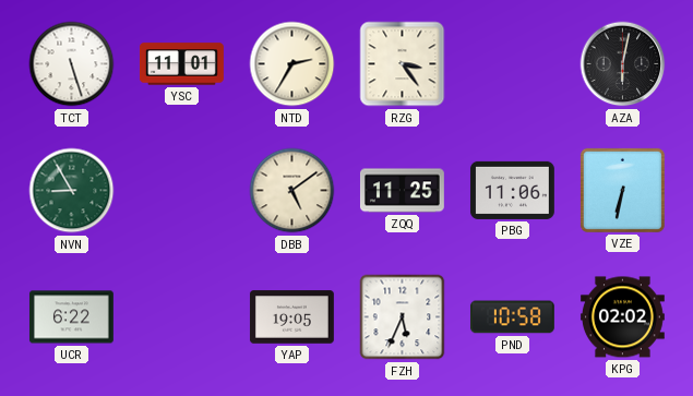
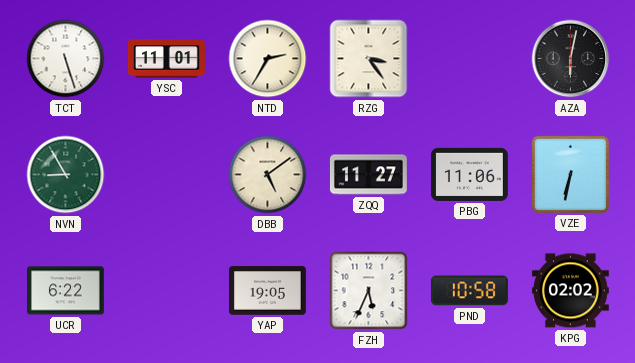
ZQQ: 11:25 -> 11:27
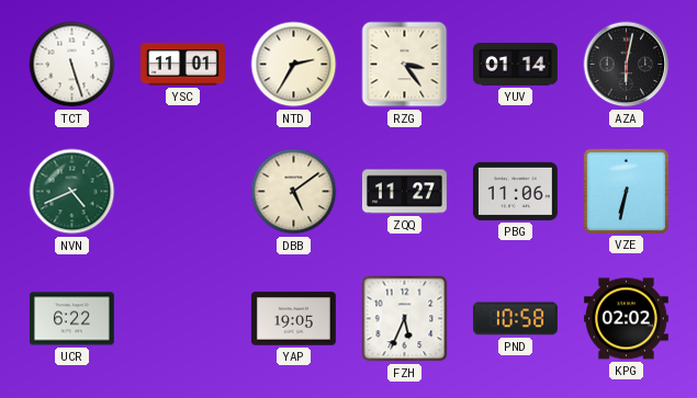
YUV: none -> 01:14
NVN: 8:55 -> 4:41
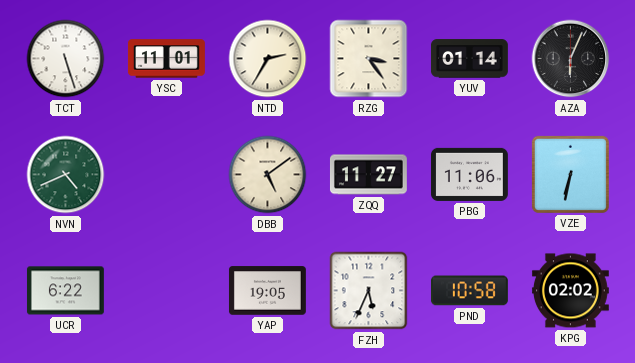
AZA: 6:02 -> 6:04
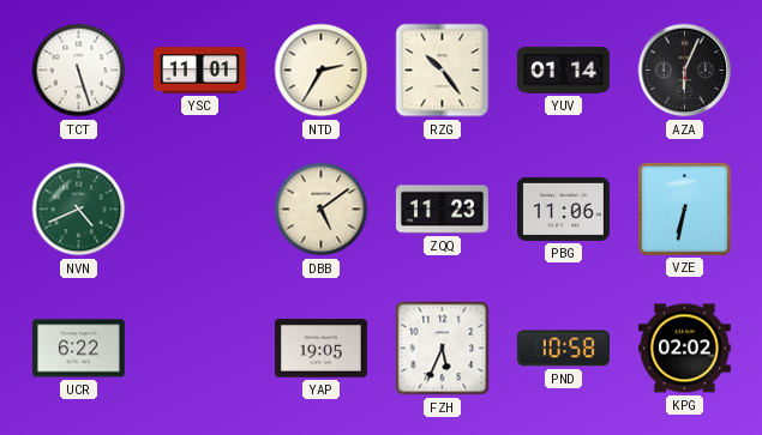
RZG: 3:24 -> 10:24
ZQQ: 11:27 -> 11:23
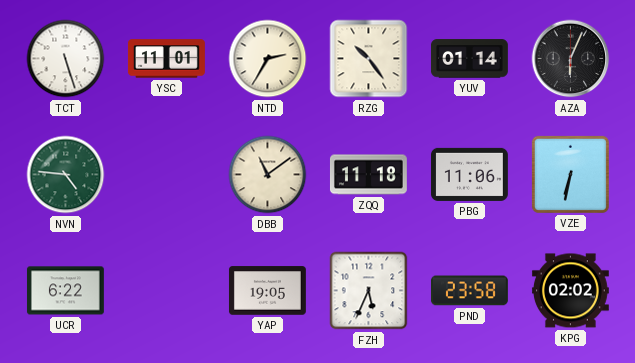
NVN: 4:41 -> 4:46
DBB: 5:09 -> 11:09
ZQQ: 11:23 -> 11:18
PND: 10:58 -> 23:58
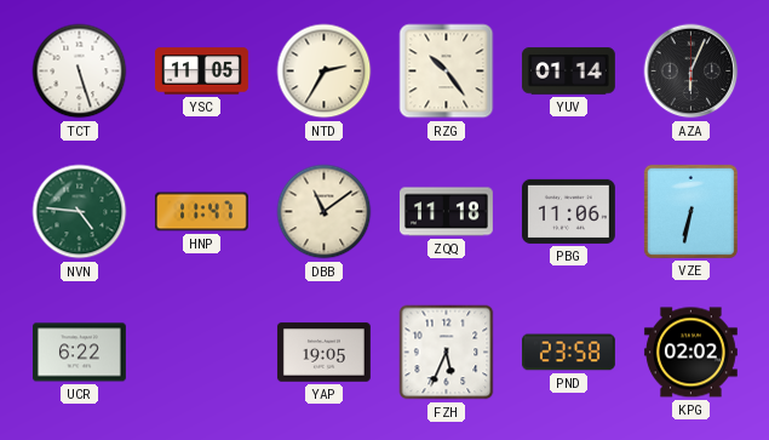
YSC: 11:01 -> 11:05
HNP: none -> 11:47
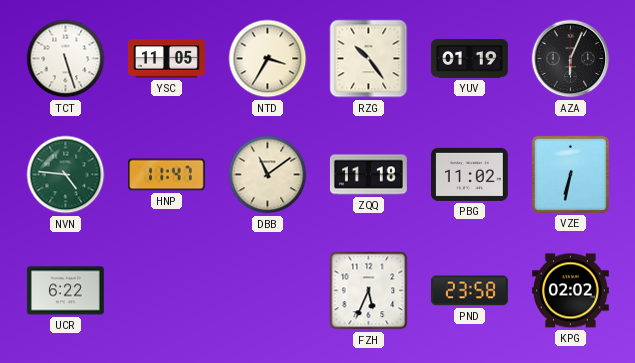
NTD: 2:35 -> 3:35
YUV: 01:14 -> 01:19
PBG: 11:06 -> 11:02
YAP: 19:05 -> none
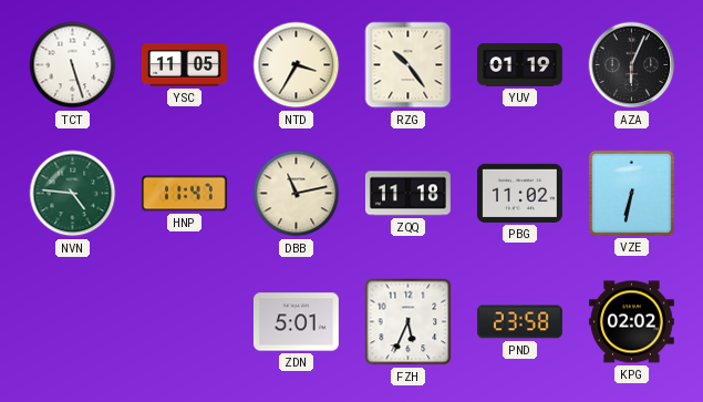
DBB: 11:09 -> 11:13
UCR: 6:22 -> none
ZDN: none -> 5:01
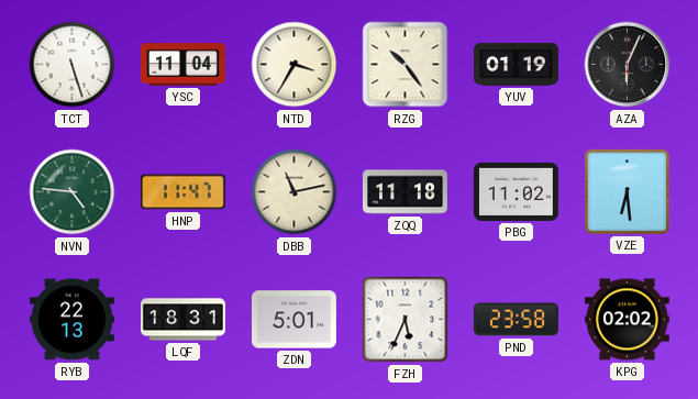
YSC: 11:05 -> 11:04
VZE: 6:32 -> 6:29
RYB: none -> 22:13
LQF: none -> 18:31
